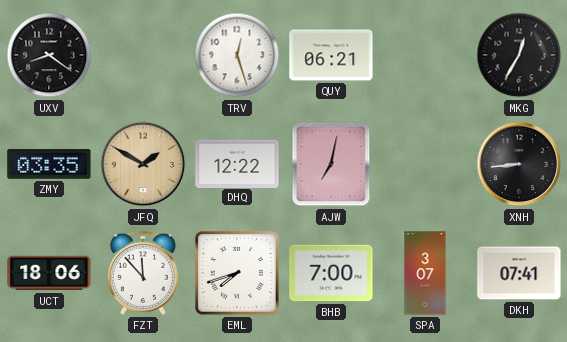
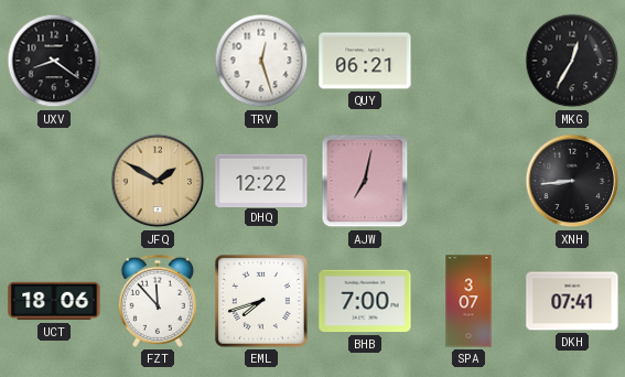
ZMY: 03:35 -> none
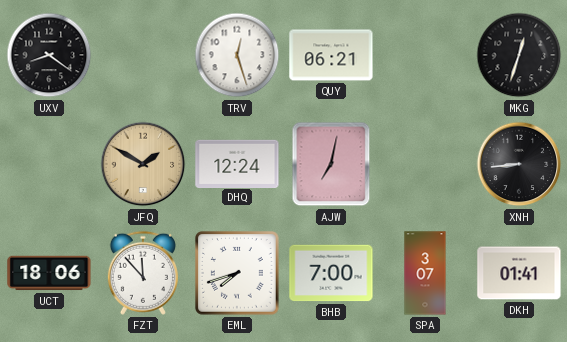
MKG: 12:35 -> 12:33
DHQ: 12:22 -> 12:24
DKH: 07:41 -> 01:41
